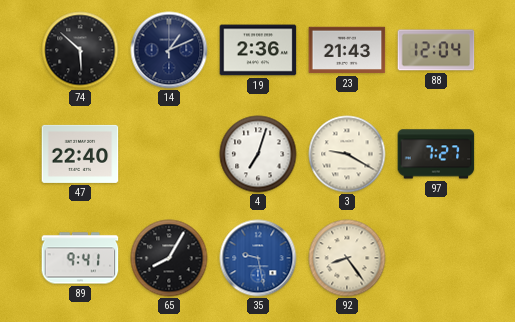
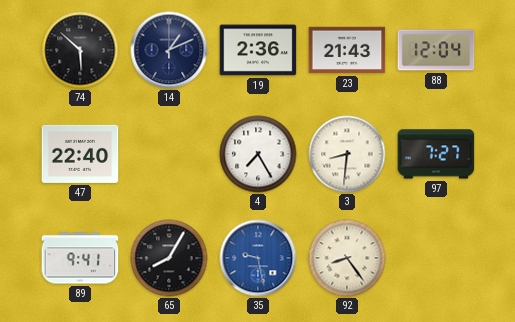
4: 7:03 -> 7:25
3: 9:20 -> 8:31
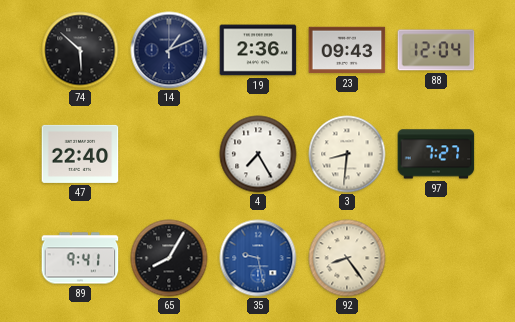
23: 21:43 -> 09:43
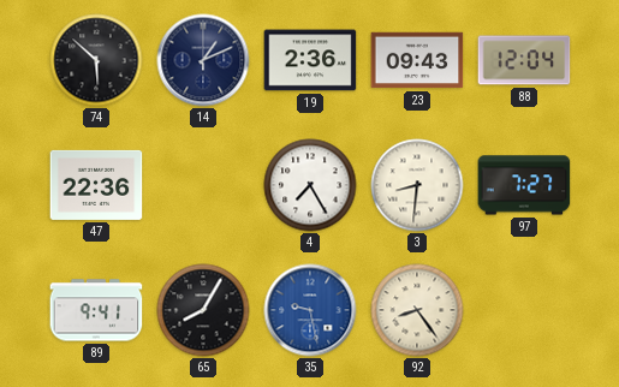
47: 22:40 -> 22:36
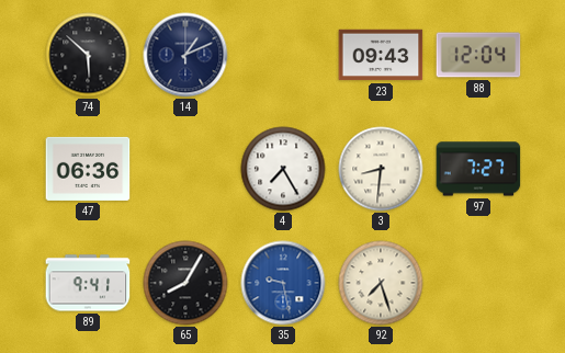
19: 2:36 -> none
47: 22:36 -> 06:36
92: 8:24 -> 7:27
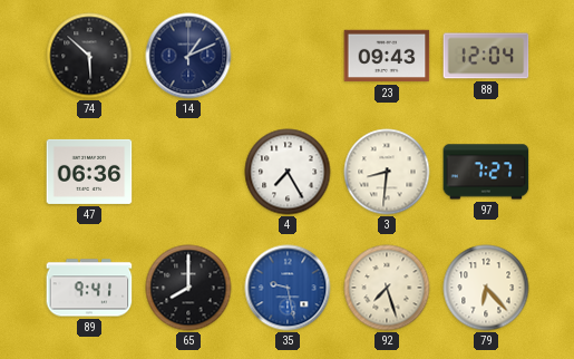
65: 8:05 -> 8:00
79: none -> 6:23
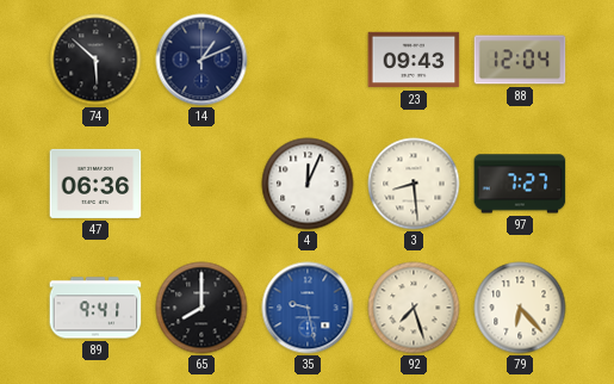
4: 7:25 -> 12:04
3: 8:31 -> 8:29
